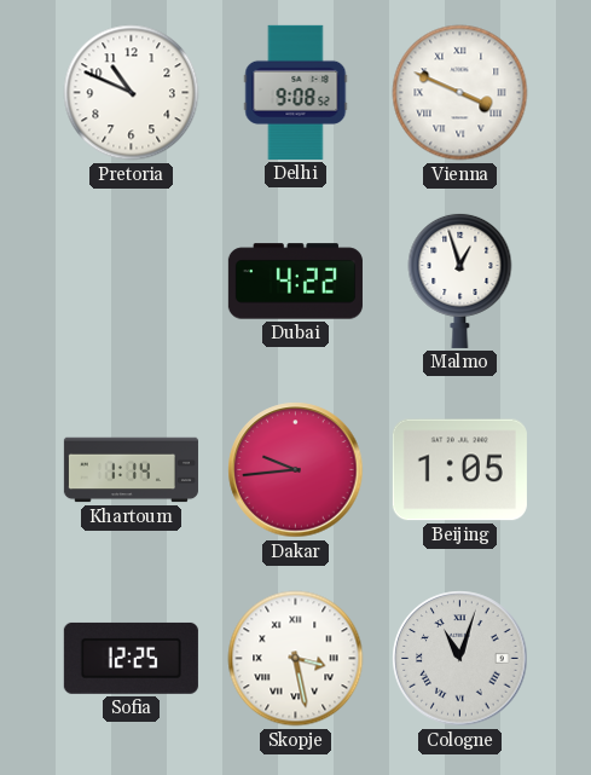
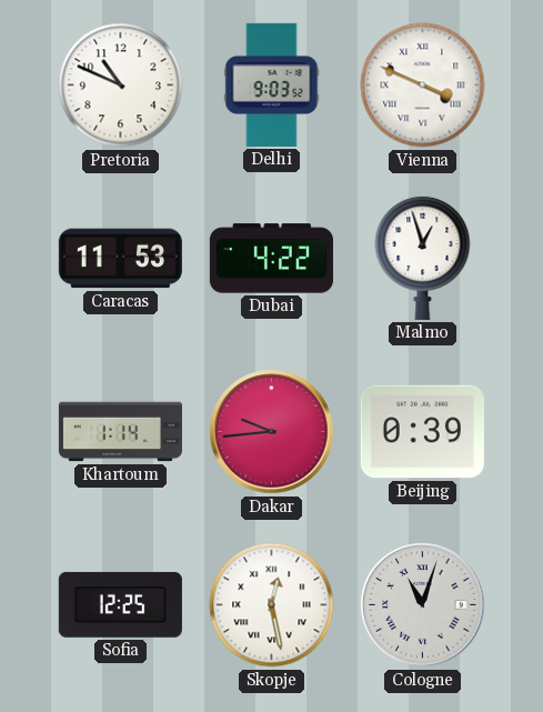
Delhi: 9:08 -> 9:03
Caracas: none -> 11:53
Beijing: 1:05 -> 0:39
Skopje: 3:28 -> 12:28
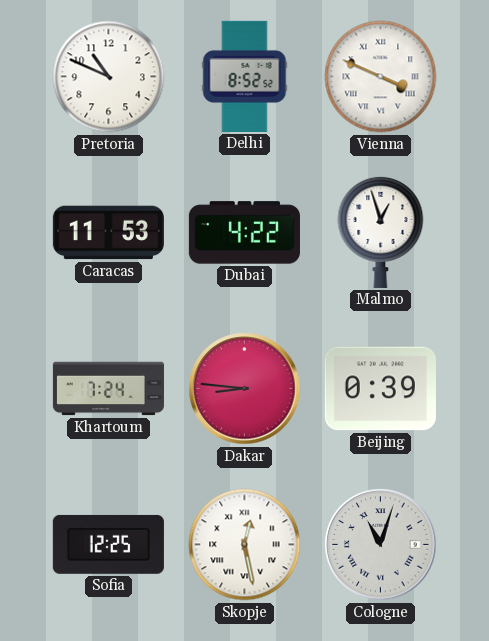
Delhi: 9:03 -> 8:52
Khartoum: 1:14 -> 7:24
Dakar: 9:44 -> 8:46
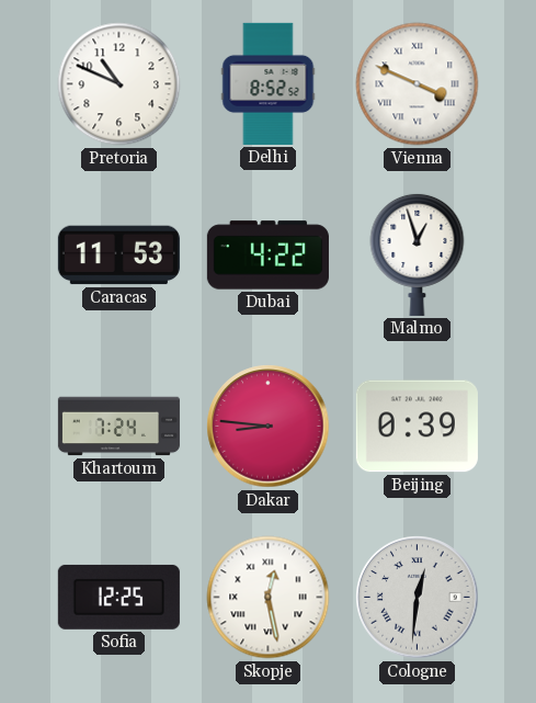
Cologne: 11:03 -> 12:31
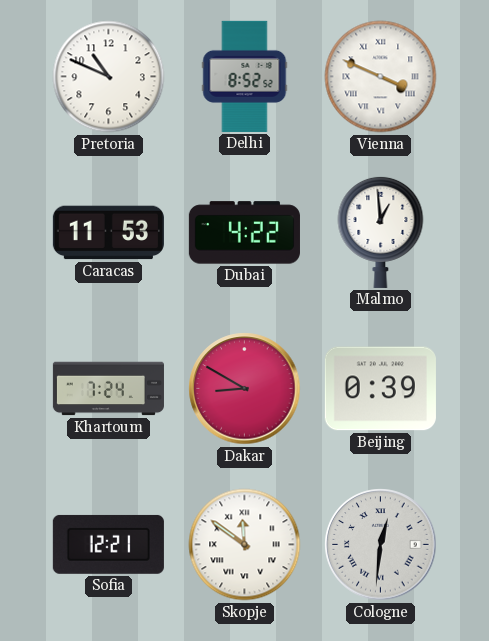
Malmo: 12:57 -> 12:59
Dakar: 8:46 -> 8:50
Sofia: 12:25 -> 12:21
Skopje: 12:28 -> 11:51
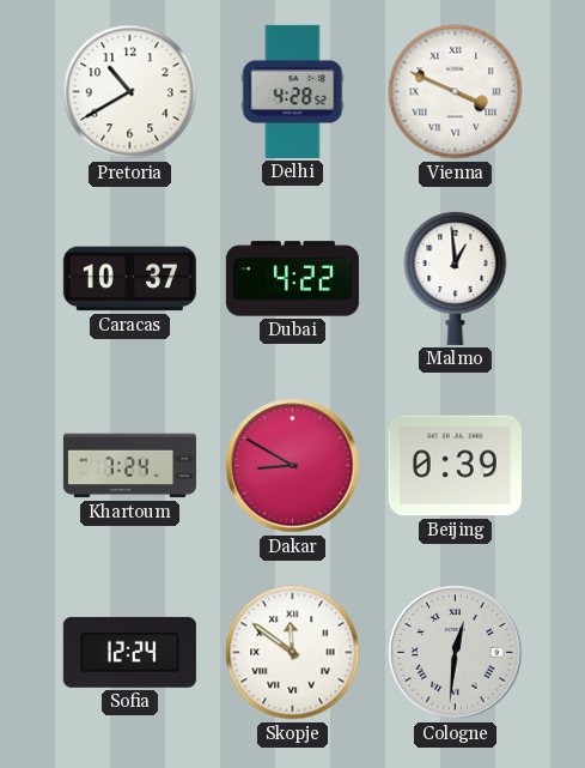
Pretoria: 10:49 -> 10:40
Delhi: 8:52 -> 4:28
Caracas: 11:53 -> 10:37
Sofia: 12:21 -> 12:24
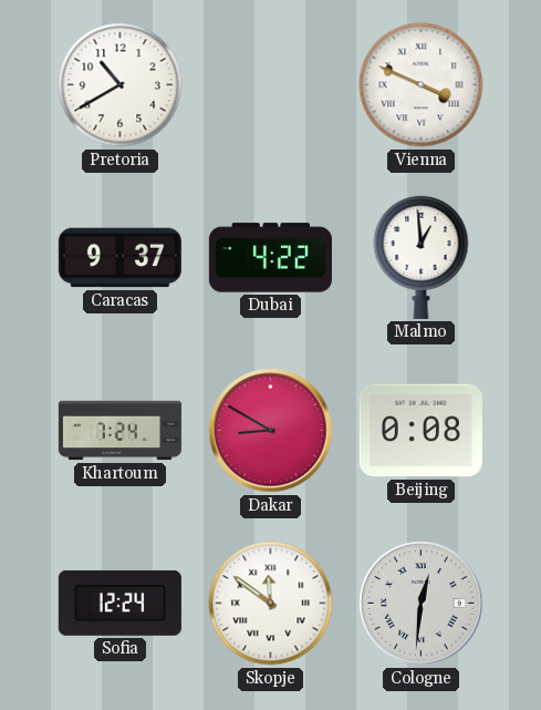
Delhi: 4:28 -> none
Caracas: 10:37 -> 9:37
Beijing: 0:39 -> 0:08
